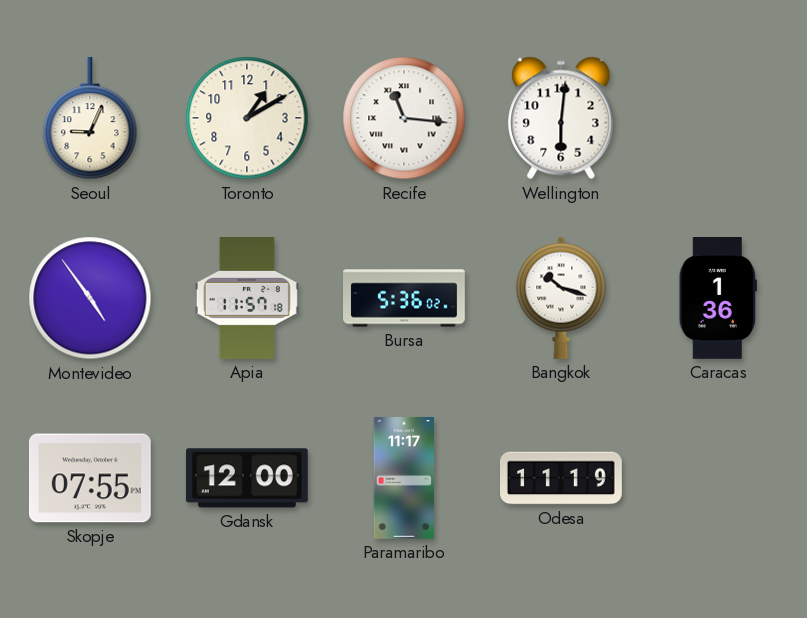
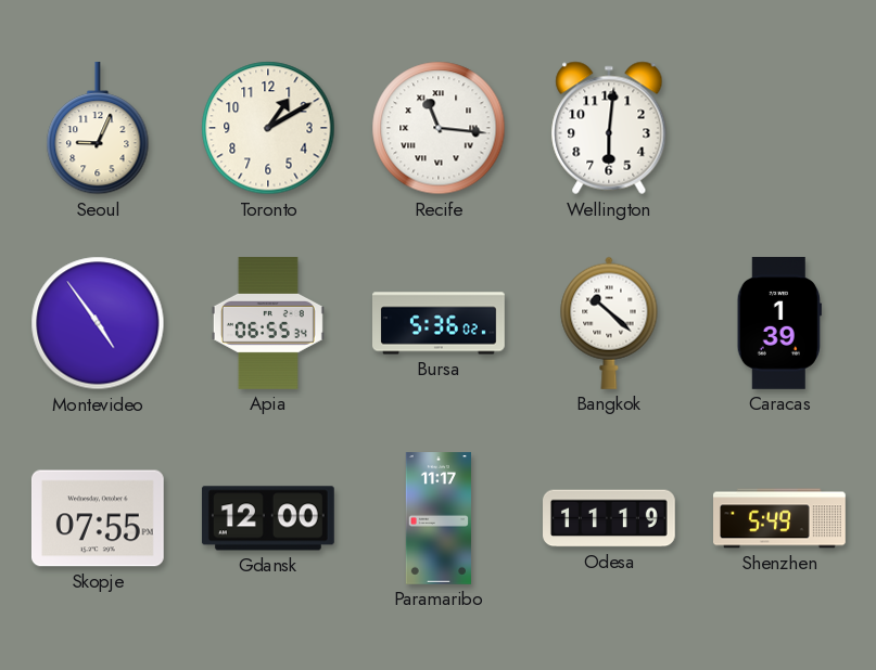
Apia: 11:57 -> 06:55
Bangkok: 10:18 -> 10:22
Caracas: 1:36 -> 1:39
Shenzhen: none -> 5:49
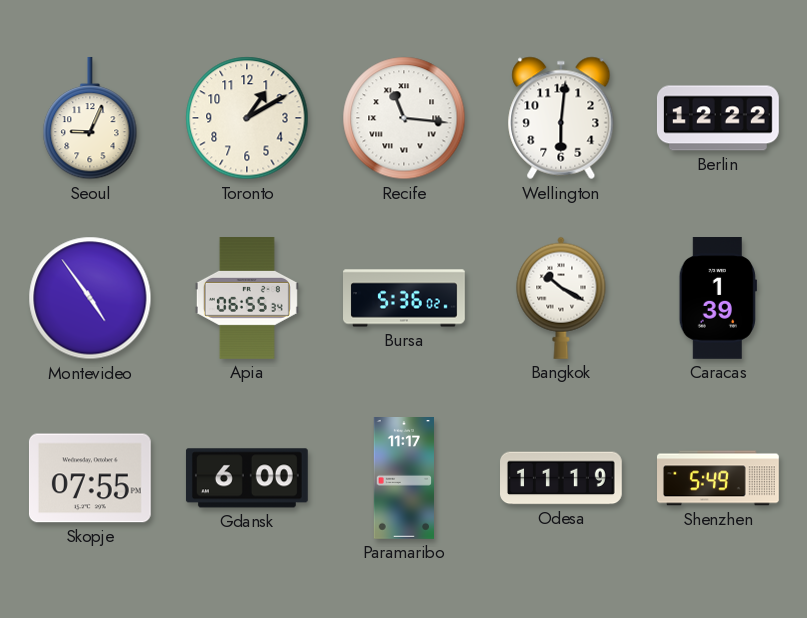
Berlin: none -> 12:22
Bangkok: 10:22 -> 10:20
Gdansk: 12:00 -> 6:00
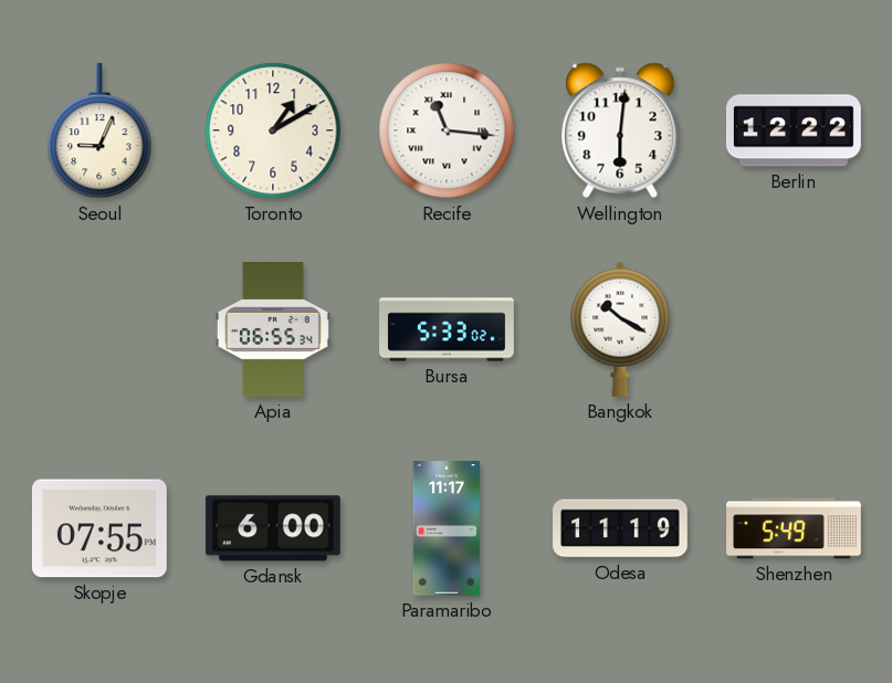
Montevideo: 4:54 -> none
Bursa: 5:36 -> 5:33
Caracas: 1:39 -> none
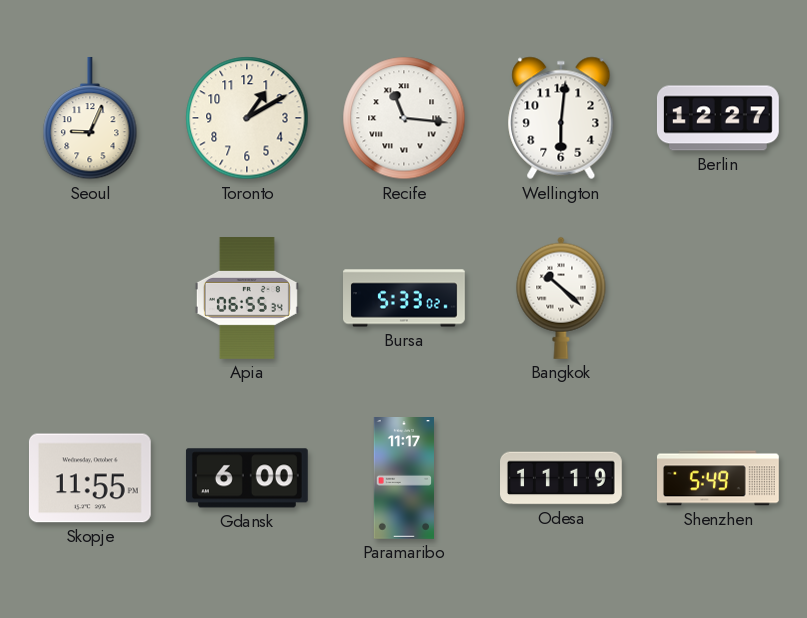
Berlin: 12:22 -> 12:27
Bangkok: 10:20 -> 10:22
Skopje: 07:55 -> 11:55
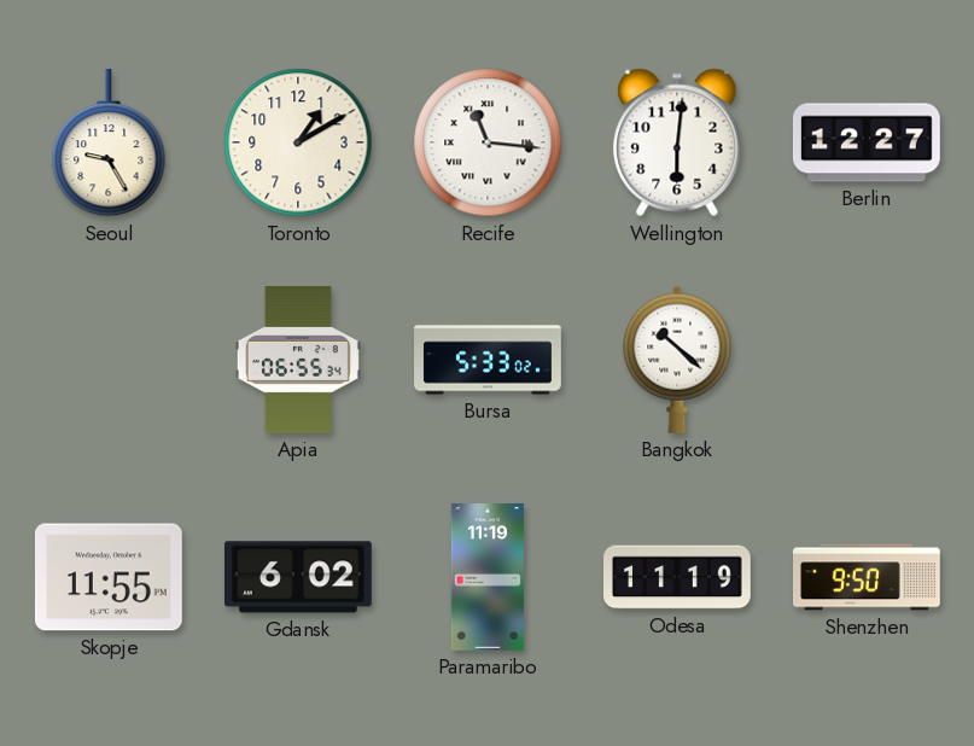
Seoul: 9:04 -> 9:25
Gdansk: 6:00 -> 6:02
Paramaribo: 11:17 -> 11:19
Shenzhen: 5:49 -> 9:50
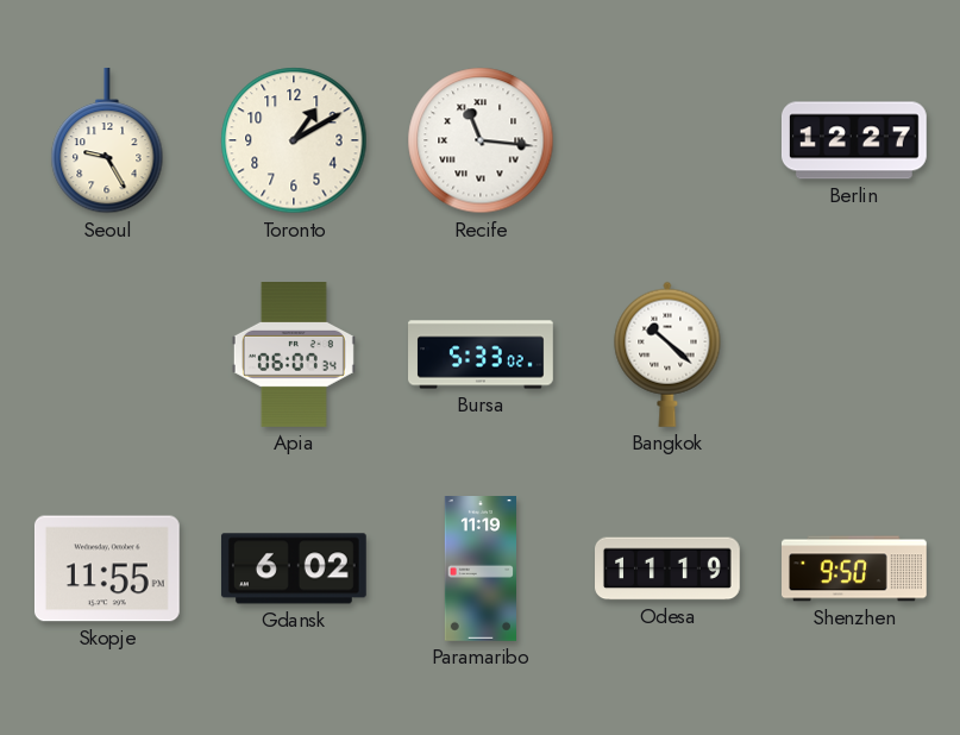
Wellington: 6:01 -> none
Apia: 06:55 -> 06:07
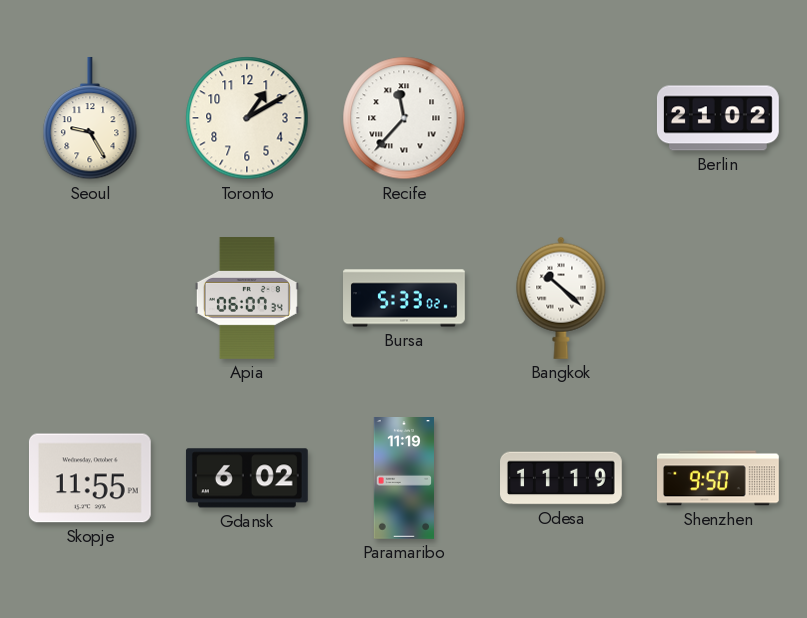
Recife: 11:16 -> 11:37
Berlin: 12:27 -> 21:02
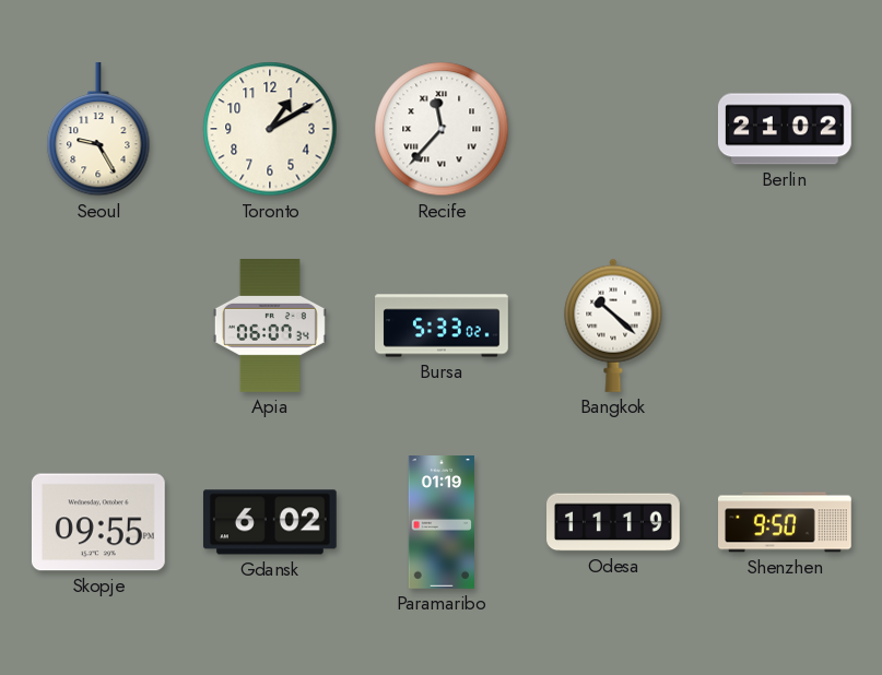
Skopje: 11:55 -> 09:55
Paramaribo: 11:19 -> 01:19
